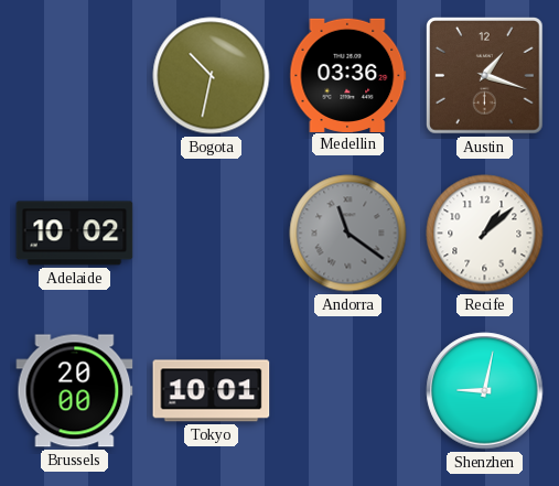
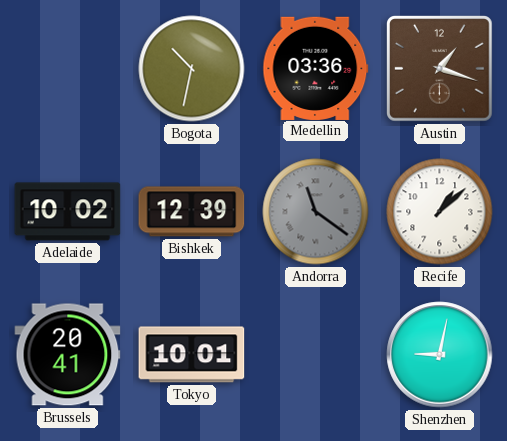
Bishkek: none -> 12:39
Brussels: 20:00 -> 20:41
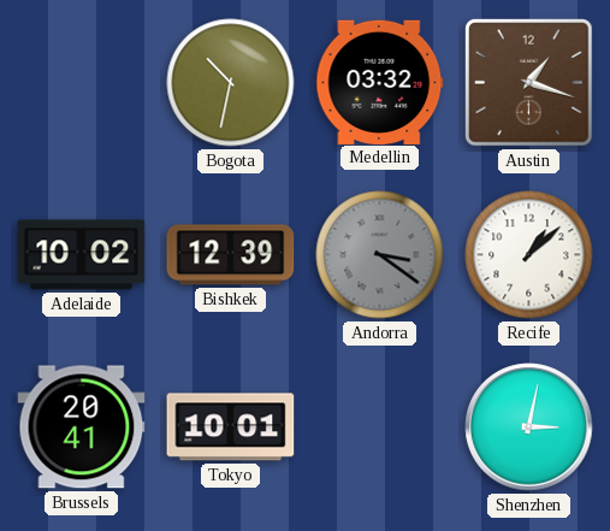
Medellin: 03:36 -> 03:32
Andorra: 11:21 -> 3:21
Shenzhen: 9:02 -> 3:02
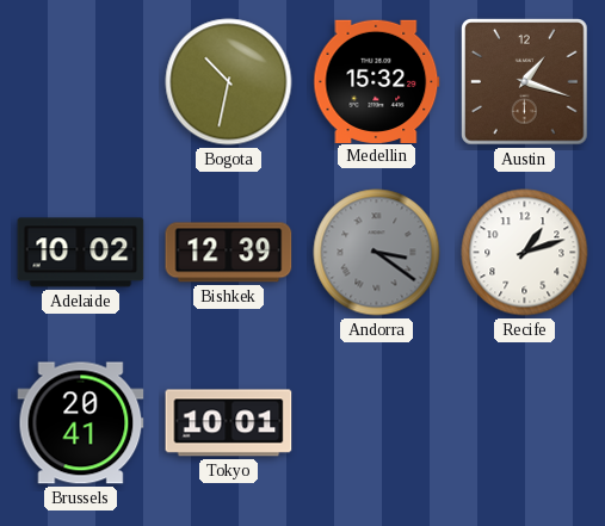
Medellin: 03:32 -> 15:32
Recife: 1:08 -> 1:12
Shenzhen: 3:02 -> none
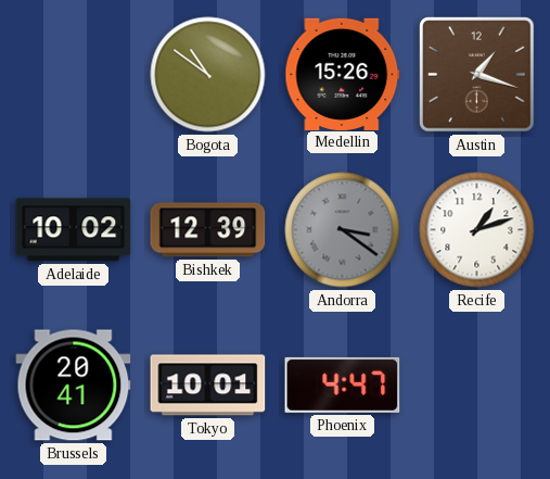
Bogota: 10:32 -> 10:51
Medellin: 15:32 -> 15:26
Phoenix: none -> 4:47
